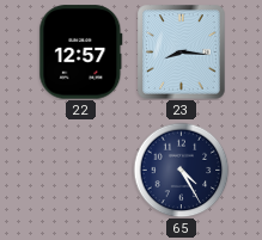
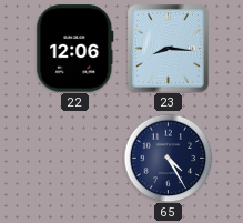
22: 12:57 -> 12:06
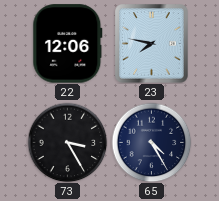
23: 8:16 -> 7:47
73: none -> 3:25
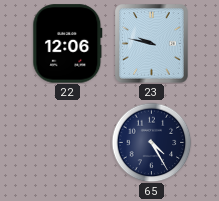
23: 7:47 -> 9:47
73: 3:25 -> none
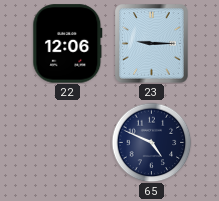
23: 9:47 -> 9:15
65: 4:25 -> 4:49
